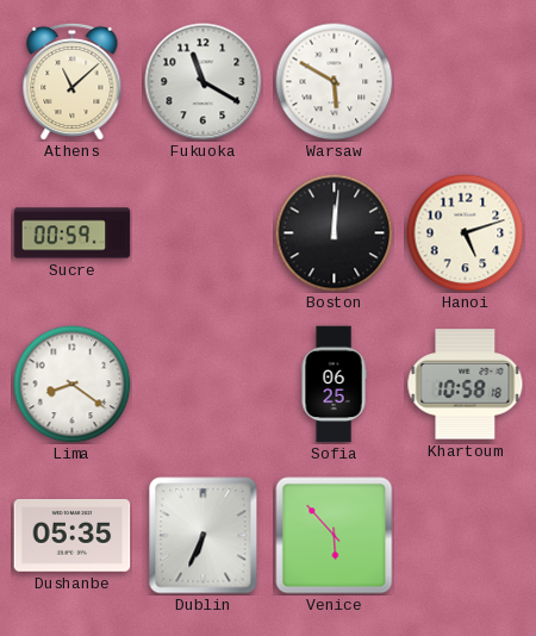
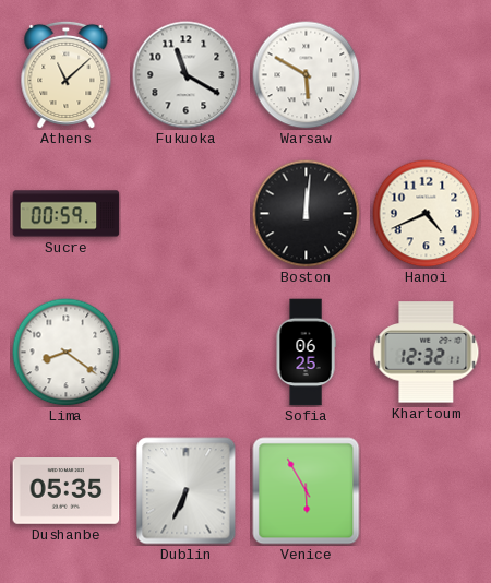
Hanoi: 5:12 -> 4:41
Khartoum: 10:58 -> 12:32
Venice: 5:53 -> 5:55
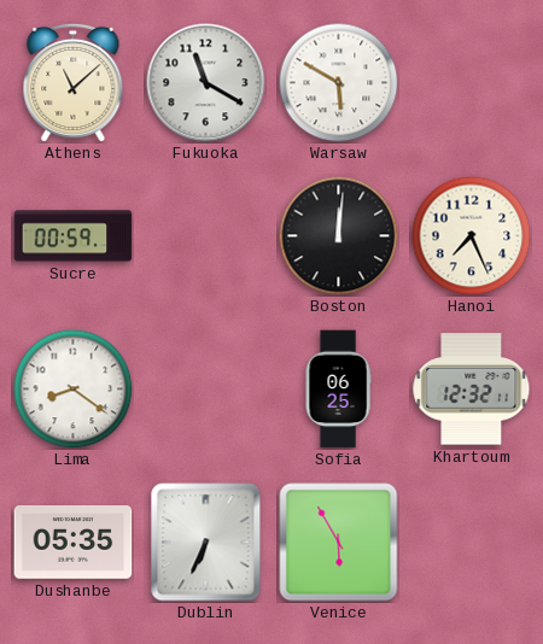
Hanoi: 4:41 -> 7:26
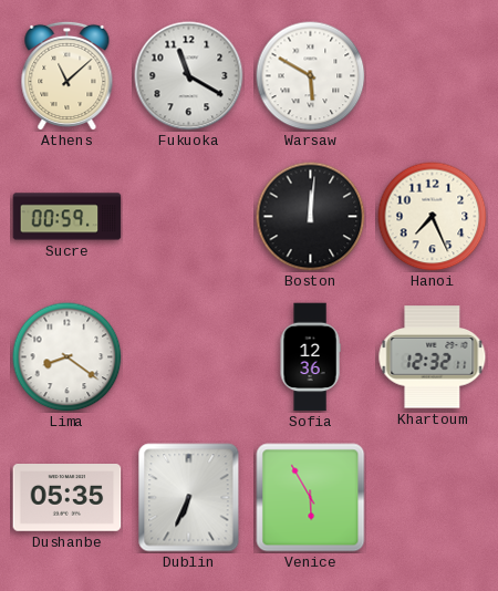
Sofia: 06:25 -> 12:36
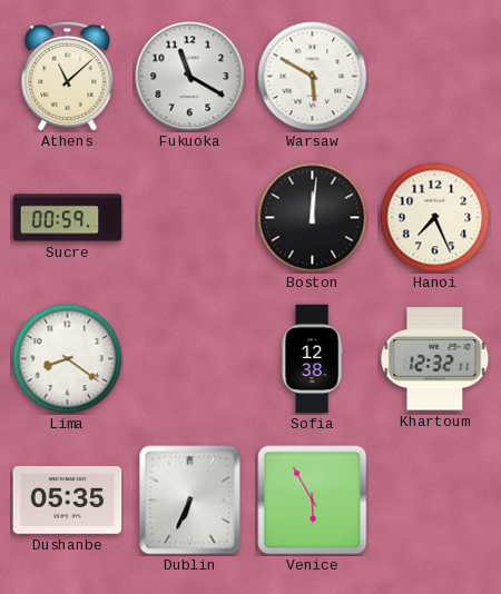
Sofia: 12:36 -> 12:38
